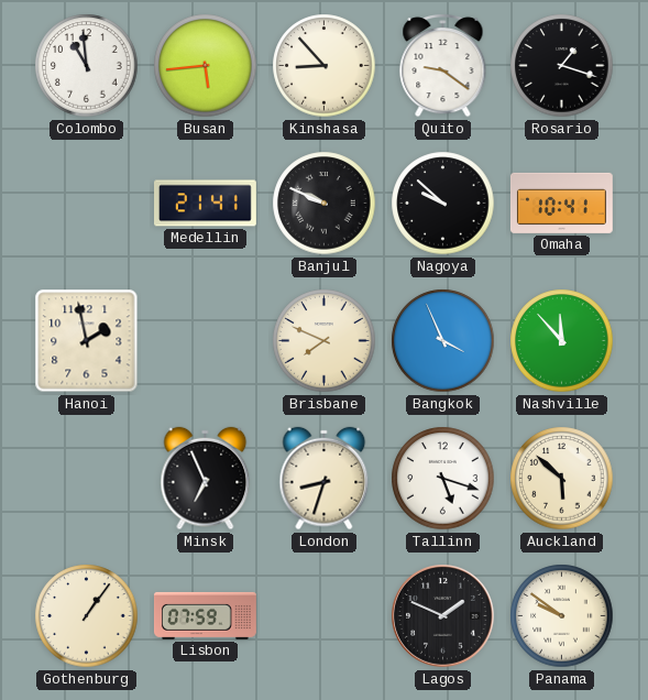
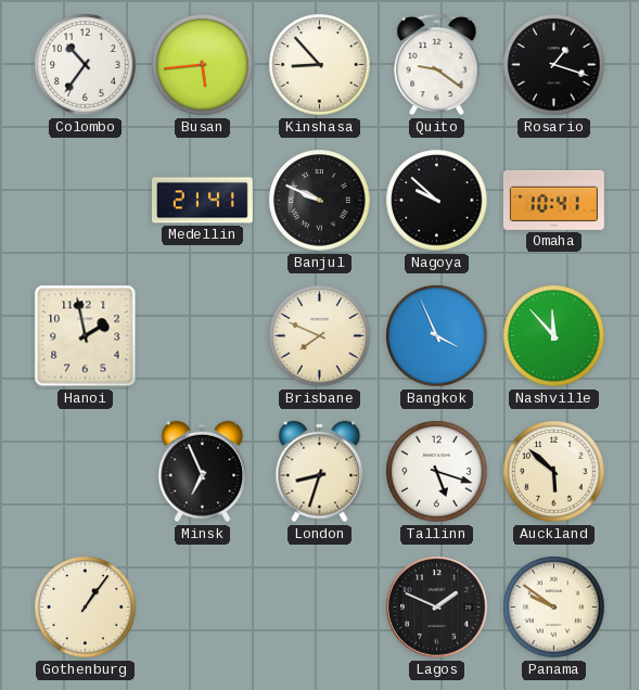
Colombo: 10:59 -> 10:36
Lisbon: 07:59 -> none
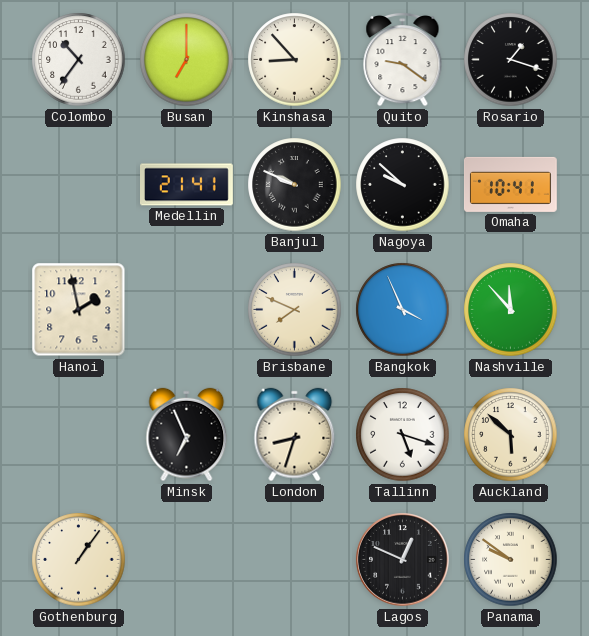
Busan: 5:44 -> 7:00
Lagos: 1:49 -> 12:49
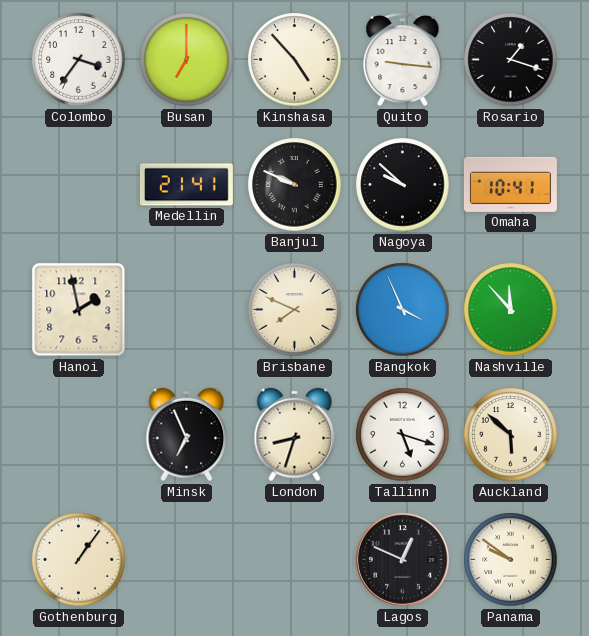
Colombo: 10:36 -> 3:36
Kinshasa: 8:53 -> 4:53
Quito: 9:21 -> 9:16
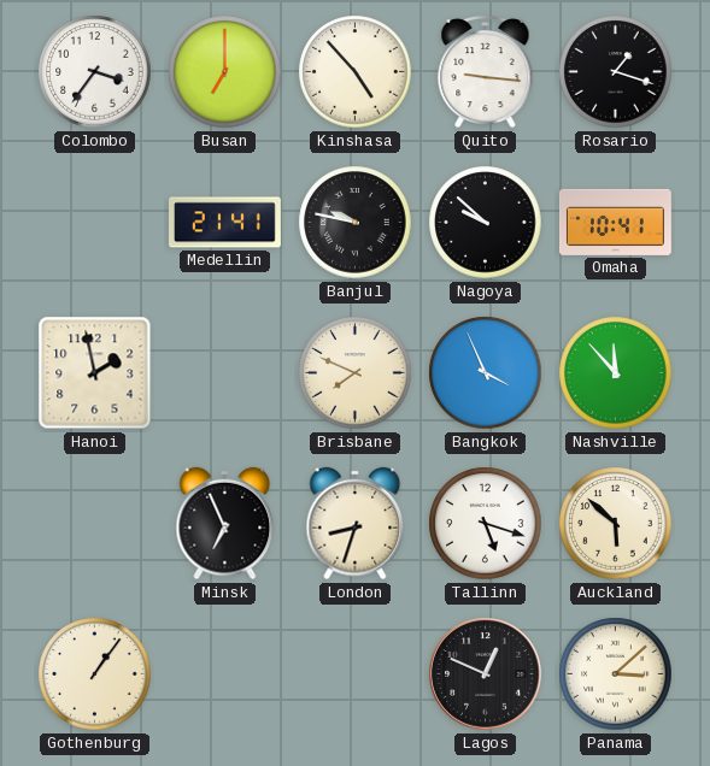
Banjul: 9:49 -> 9:47
Panama: 9:51 -> 3:08
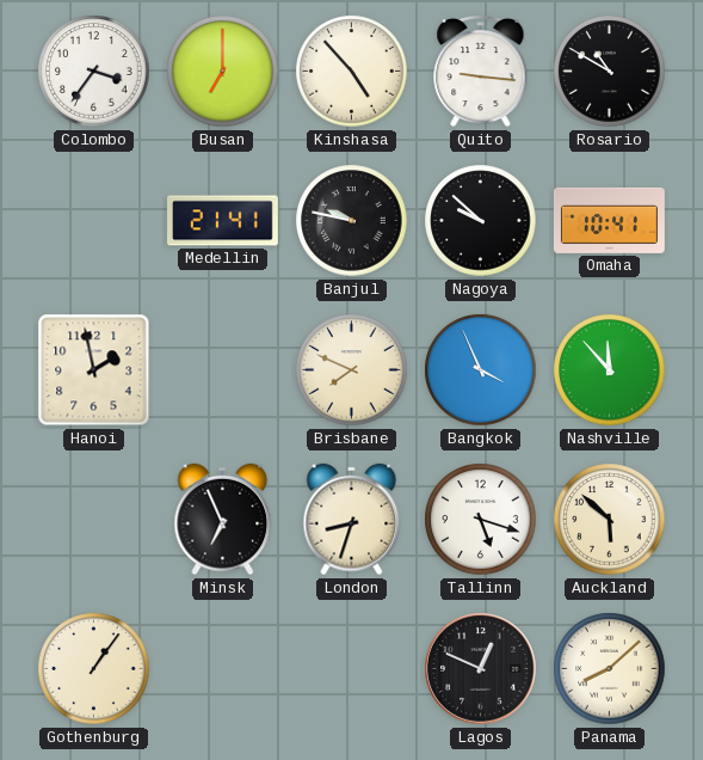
Rosario: 1:18 -> 10:50
Panama: 3:08 -> 8:08
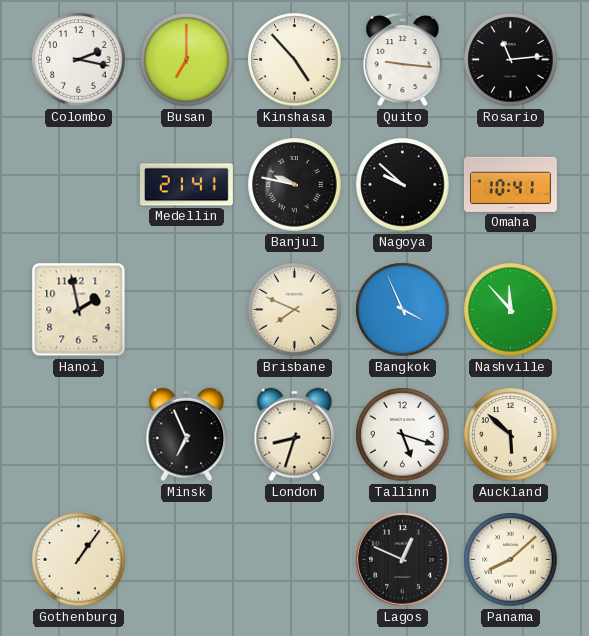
Colombo: 3:36 -> 2:17
Rosario: 10:50 -> 11:14
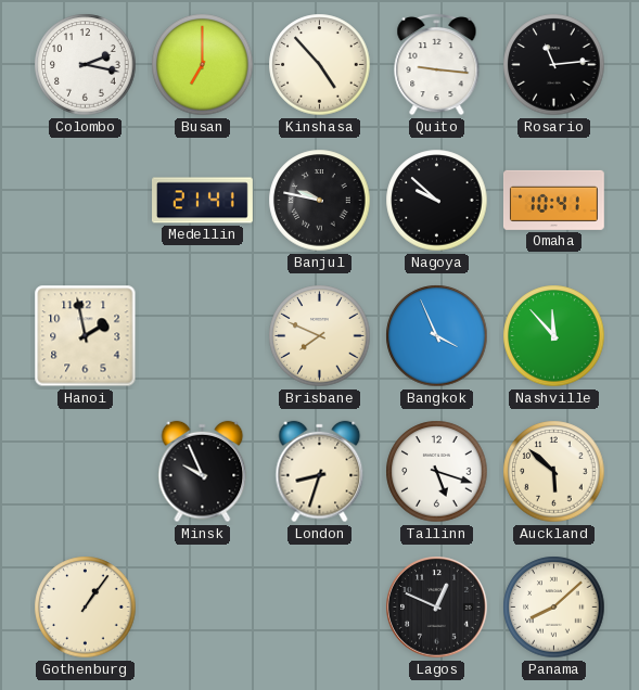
Minsk: 6:56 -> 9:56
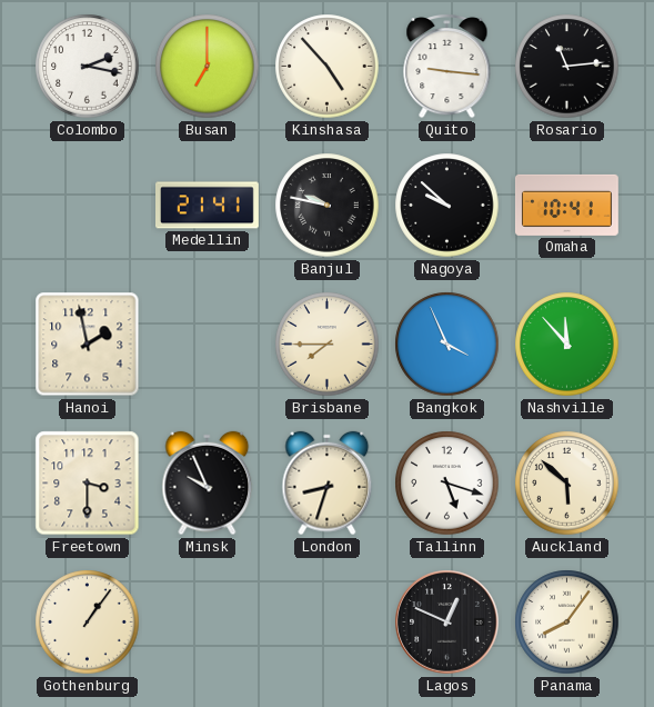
Brisbane: 7:49 -> 7:45
Freetown: none -> 3:30
Panama: 8:08 -> 8:06
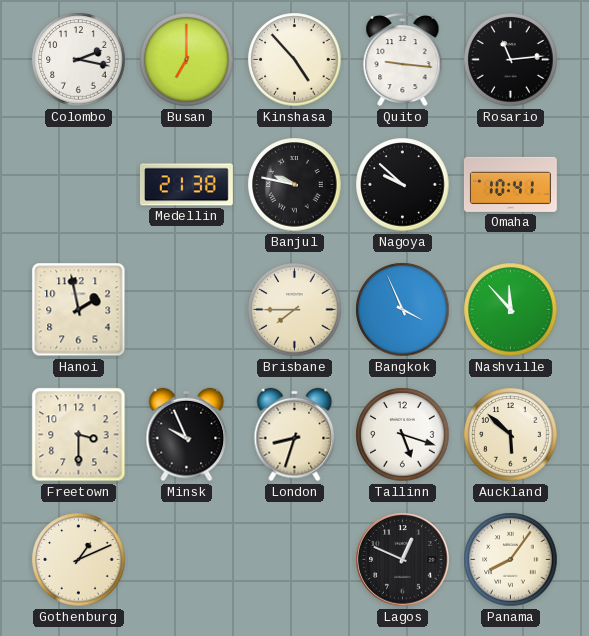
Medellin: 21:41 -> 21:38
Gothenburg: 1:06 -> 1:11
